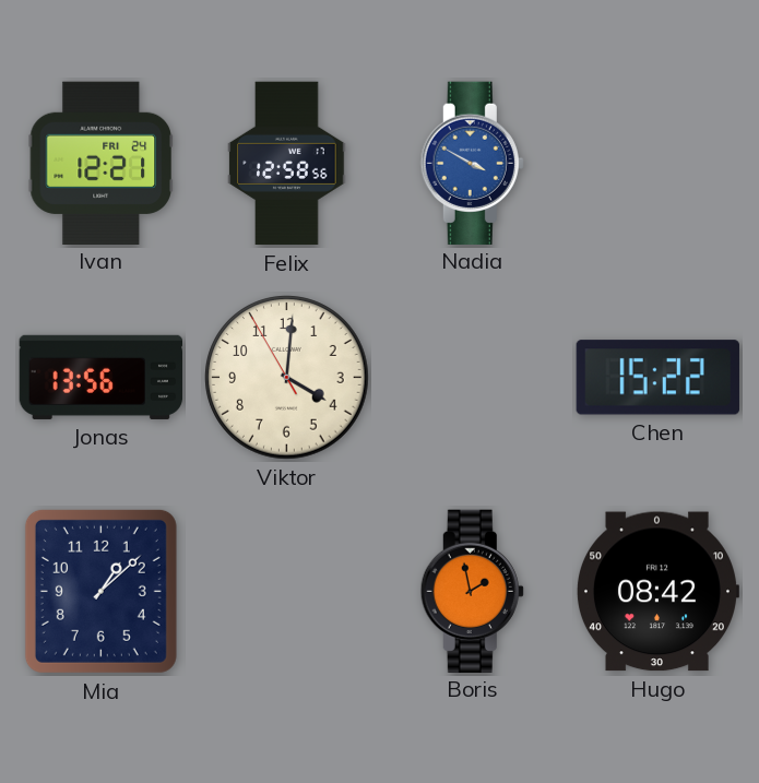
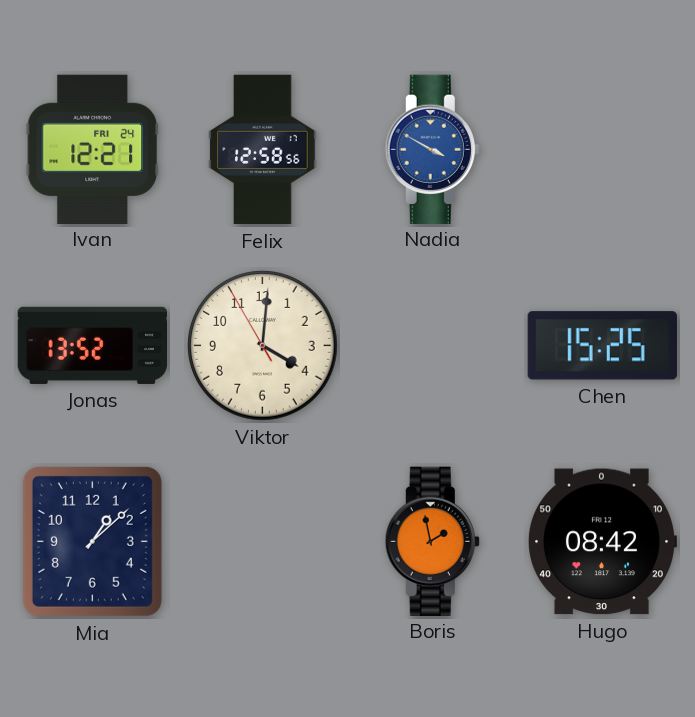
Jonas: 13:56 -> 13:52
Chen: 15:22 -> 15:25
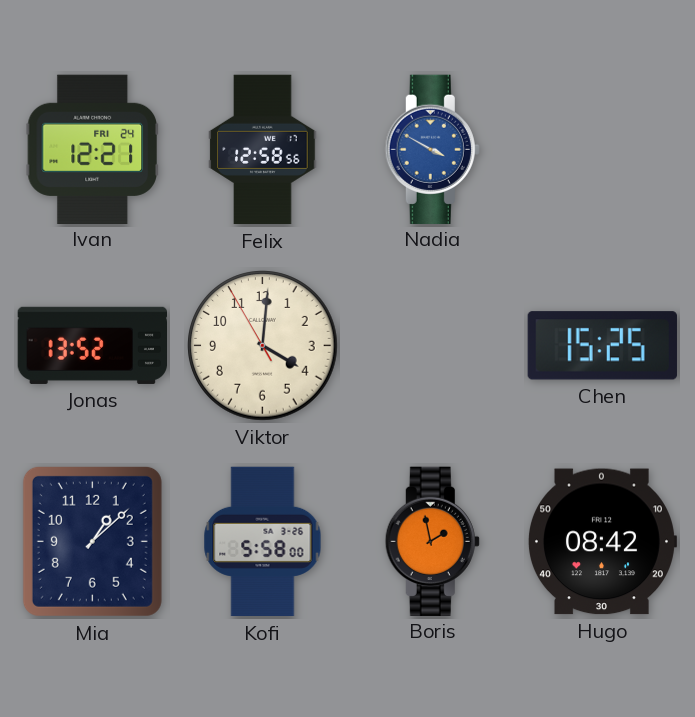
Kofi: none -> 5:58
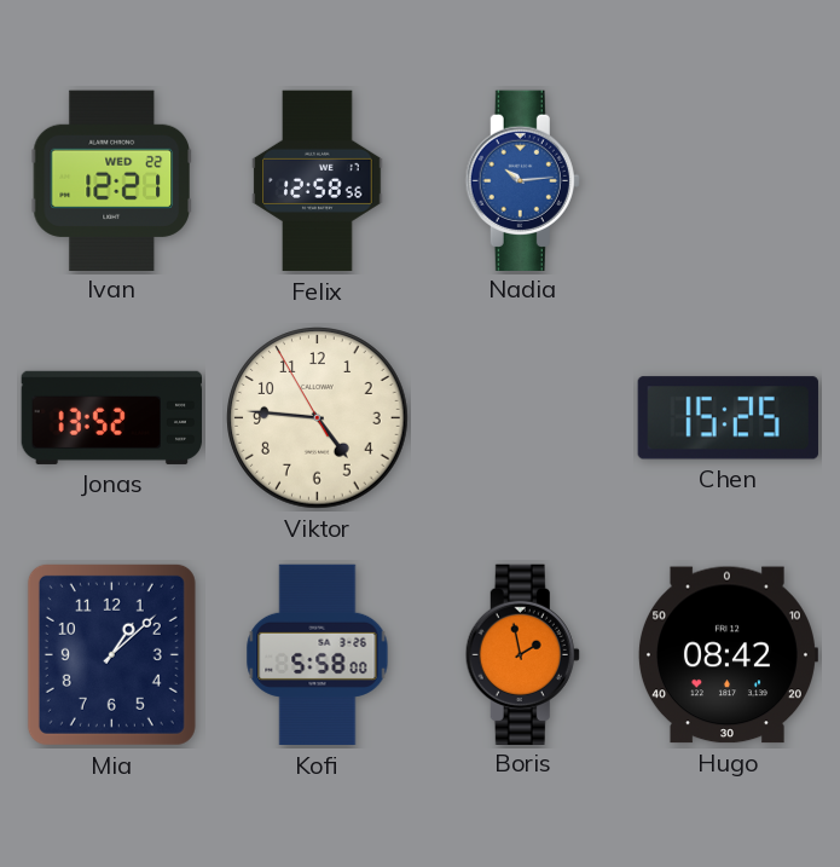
Ivan date: FRI 24 -> WED 22
Nadia: 3:50 -> 10:14
Viktor: 4:00 -> 4:45
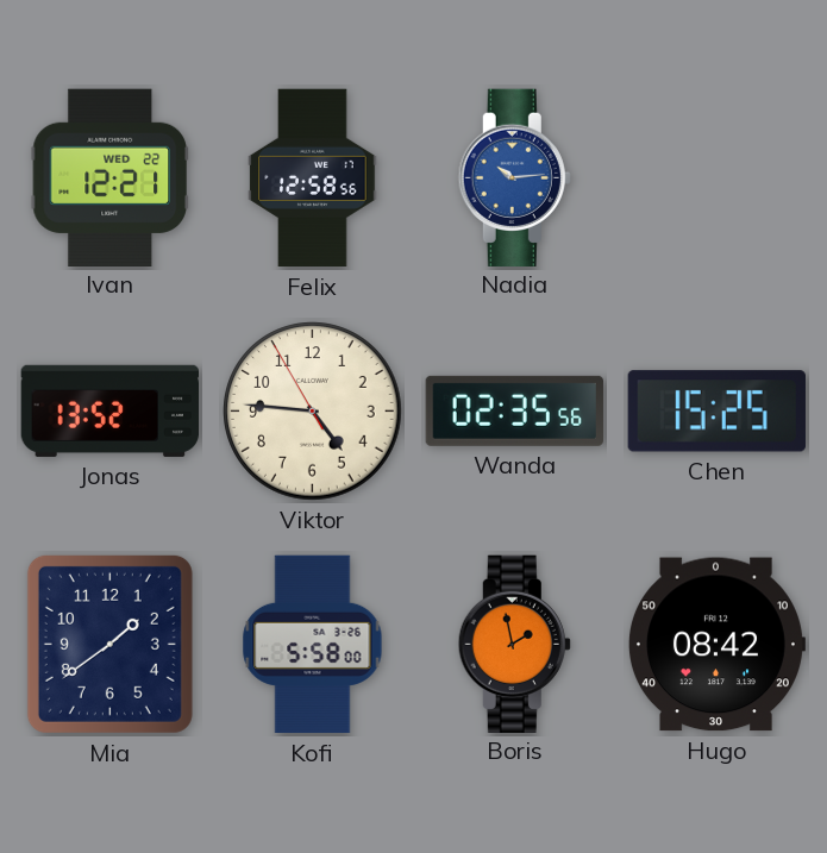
Wanda: none -> 02:35
Mia: 1:08 -> 1:39
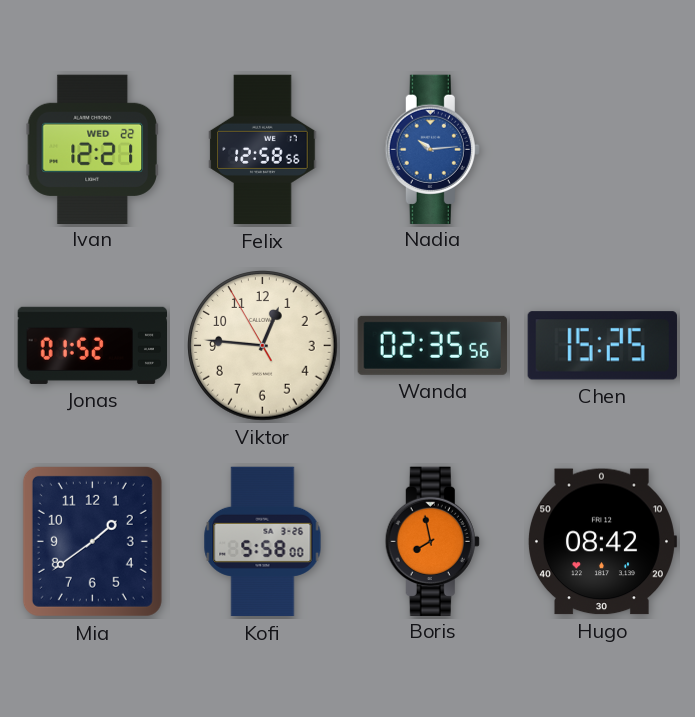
Jonas: 13:52 -> 01:52
Viktor: 4:45 -> 12:45
Boris: 1:58 -> 7:58
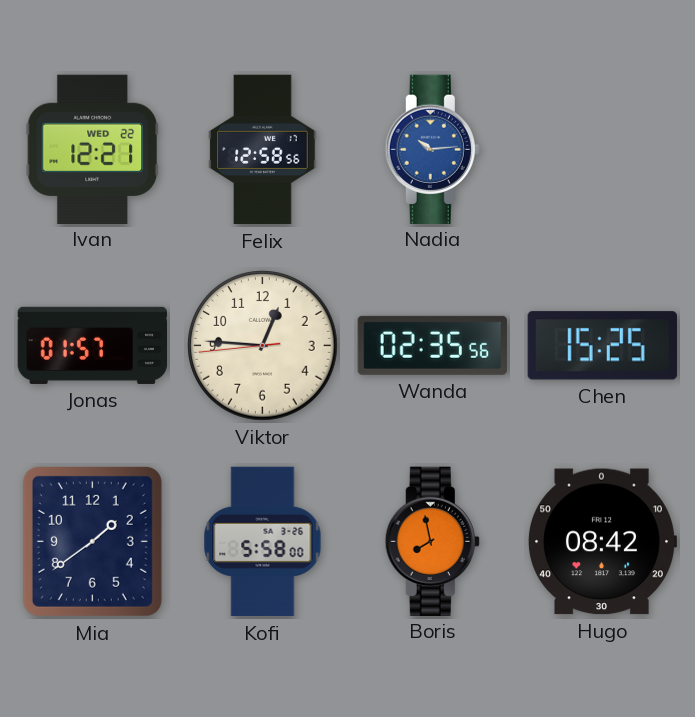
Jonas: 01:52 -> 01:57
Viktor: 12:45:55 -> 12:45:44
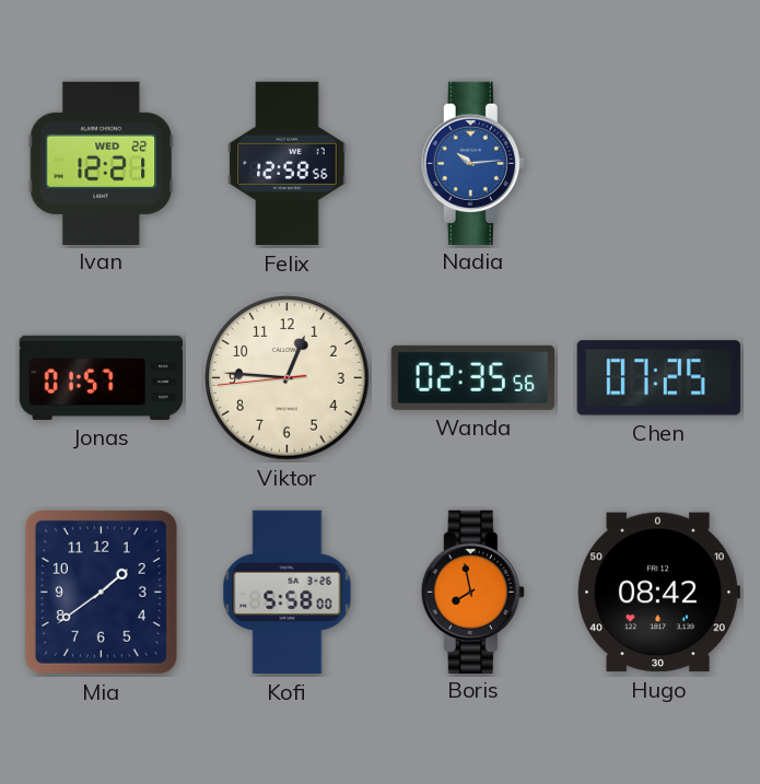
Chen: 15:25 -> 07:25
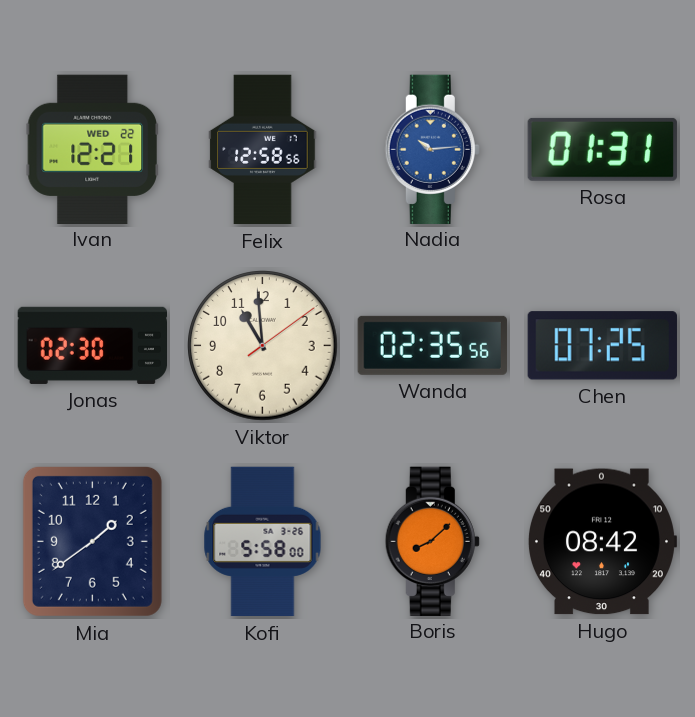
Rosa: none -> 01:31
Jonas: 01:57 -> 02:30
Viktor: 12:45 -> 10:59
Boris: 7:58 -> 8:08
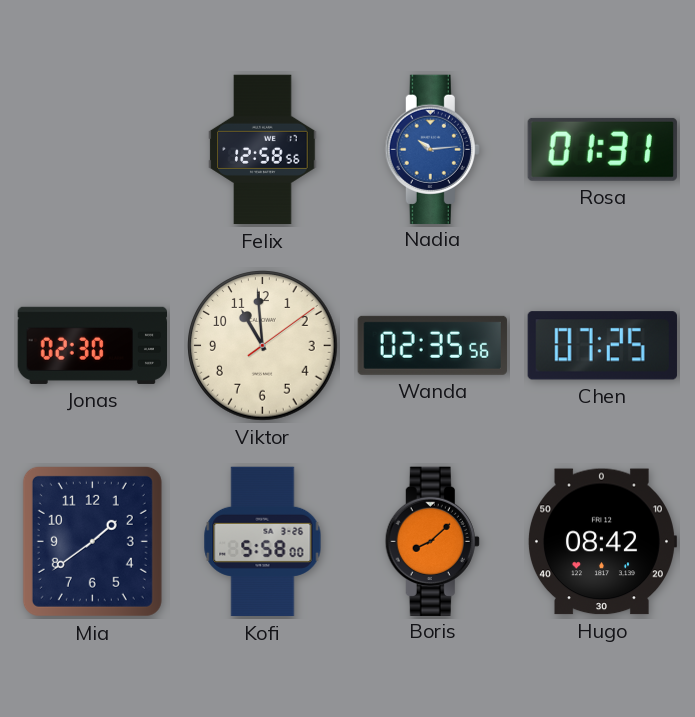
Ivan: 12:21 -> none
